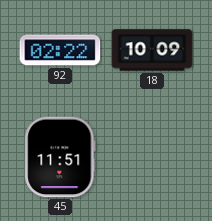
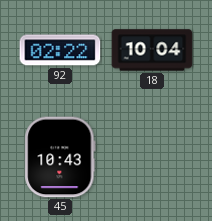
18: 10:09 -> 10:04
45: 11:51 -> 10:43
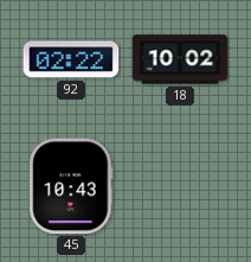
18: 10:04 -> 10:02
